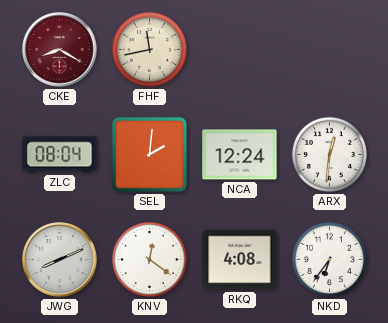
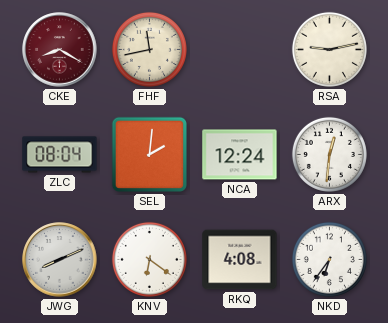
RSA: none -> 9:13
KNV: 12:21 -> 6:21
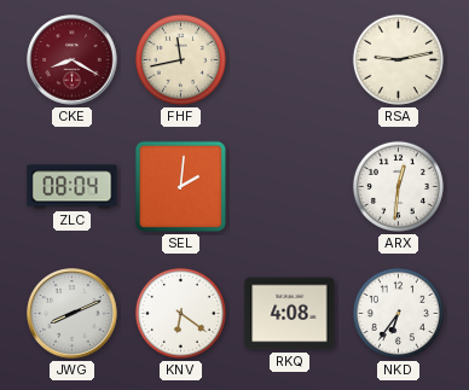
NCA: 12:24 -> none
